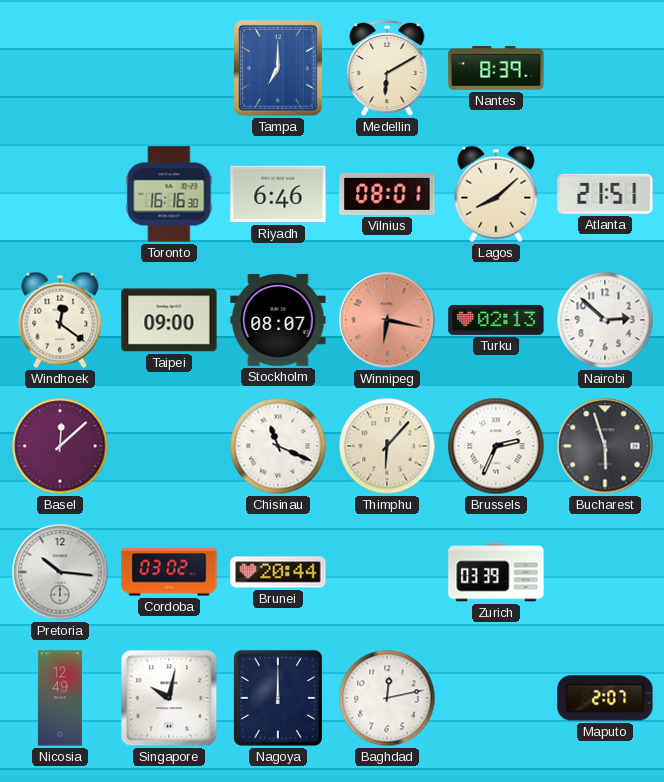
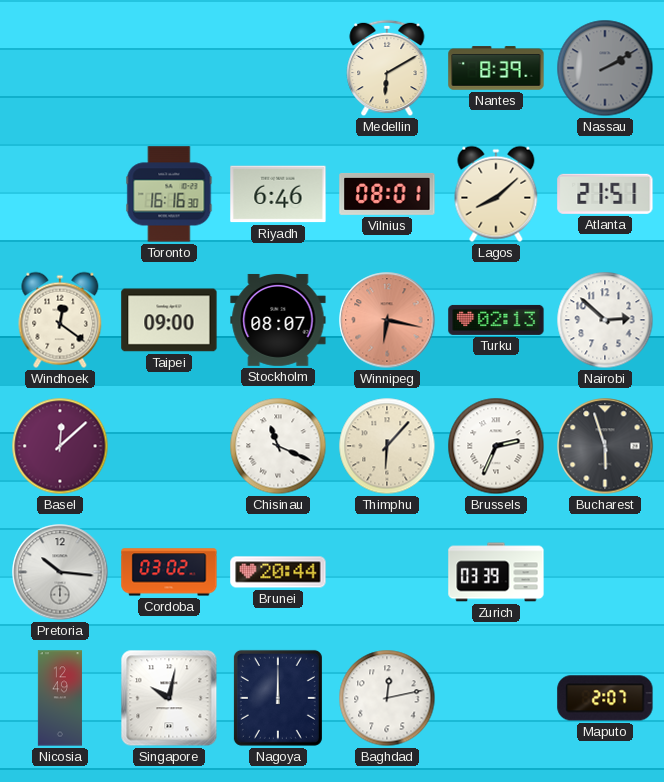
Tampa: 7:00 -> none
Nassau: none -> 2:10
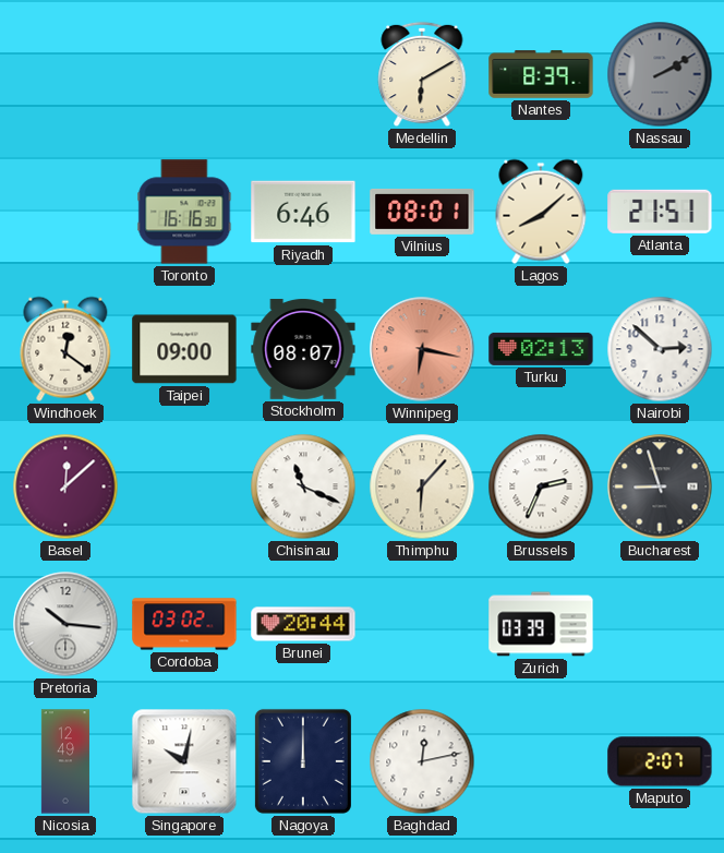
Bucharest: 5:57 -> 8:57
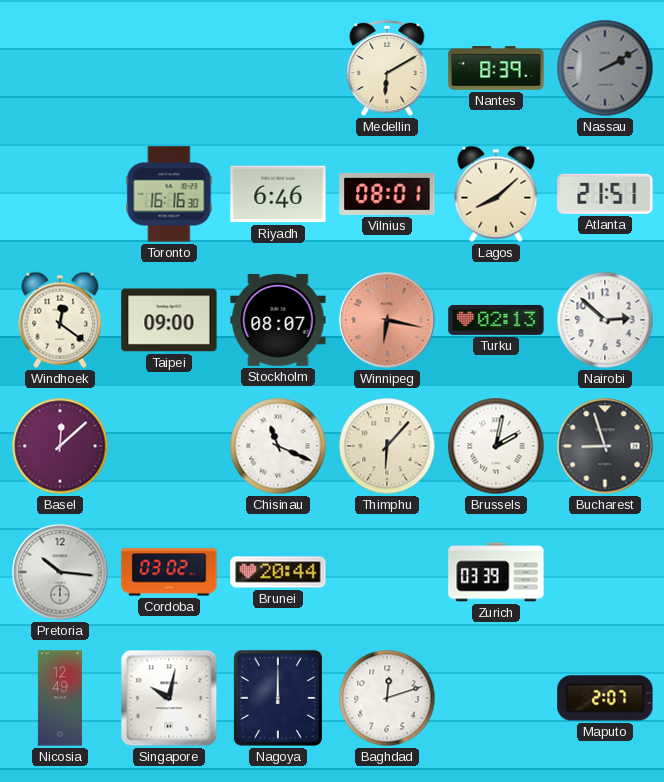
Brussels: 2:34 -> 2:02
Baghdad: 12:13 -> 12:12
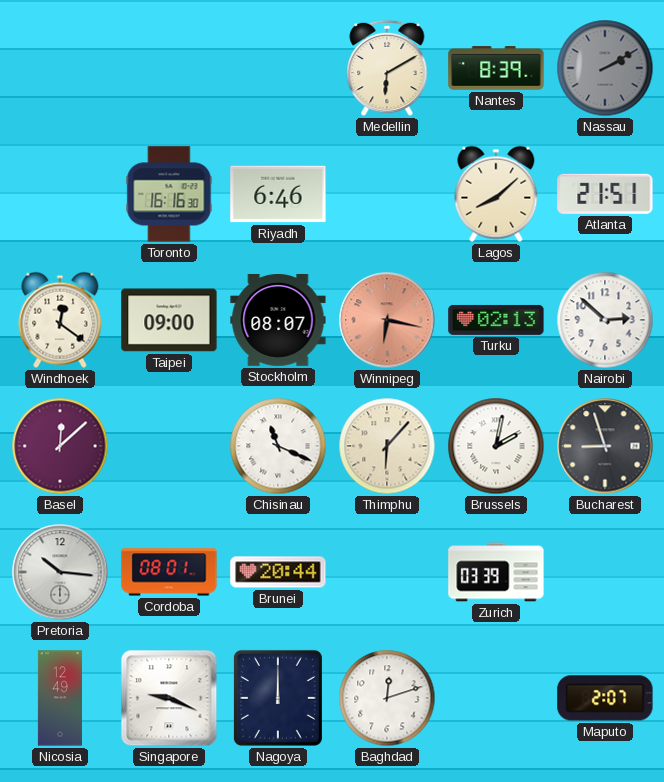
Vilnius: 08:01 -> none
Cordoba: 03:02 -> 08:01
Singapore: 10:02 -> 9:19
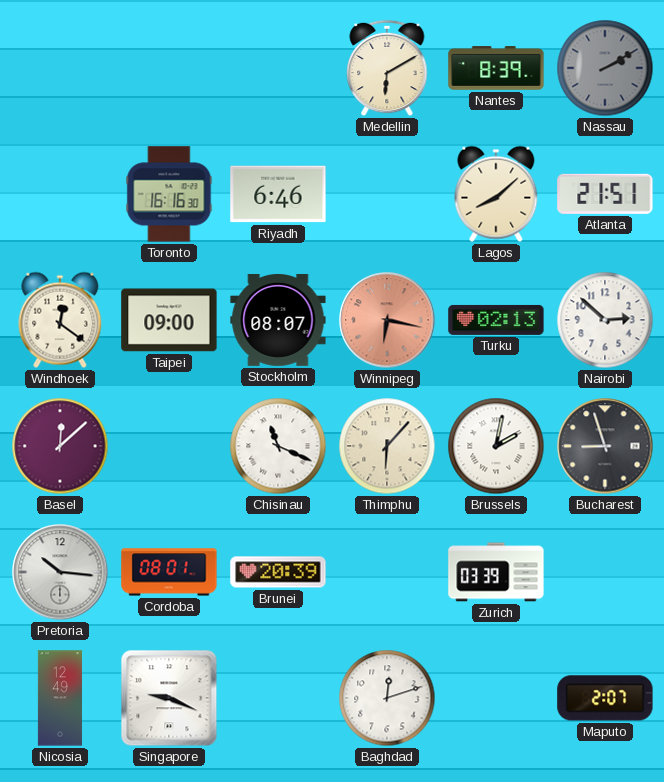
Brunei: 20:44 -> 20:39
Nagoya: 12:00 -> none
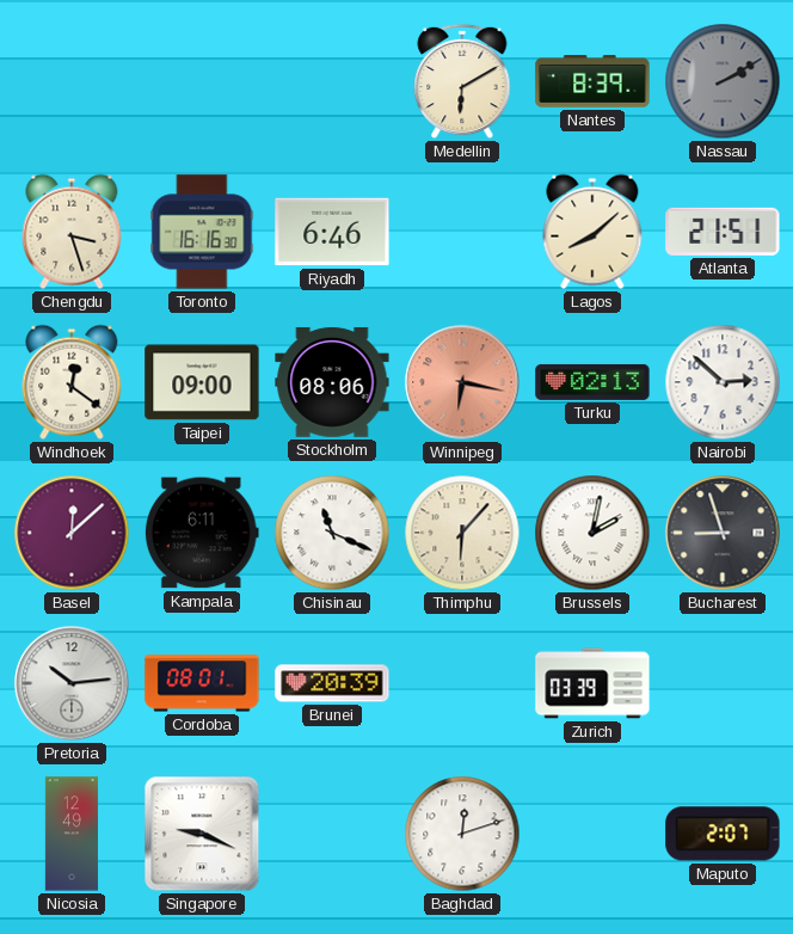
Chengdu: none -> 3:27
Stockholm: 08:07 -> 08:06
Kampala: none -> 6:11
Pretoria: 10:16 -> 10:14
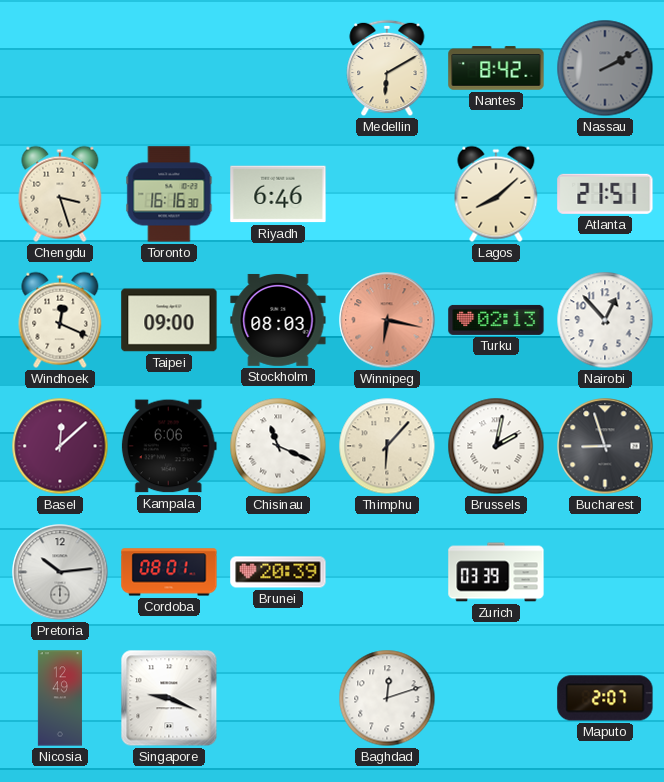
Nantes: 8:39 -> 8:42
Windhoek: 12:21 -> 12:19
Stockholm: 08:06 -> 08:03
Nairobi: 2:52 -> 12:53
Kampala: 6:11 -> 6:06
